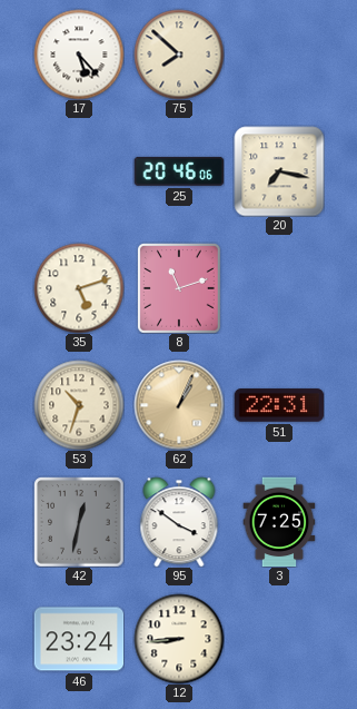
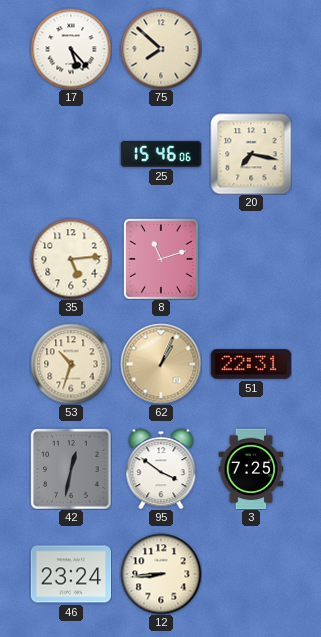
25: 20:46 -> 15:46
35: 5:12 -> 5:14
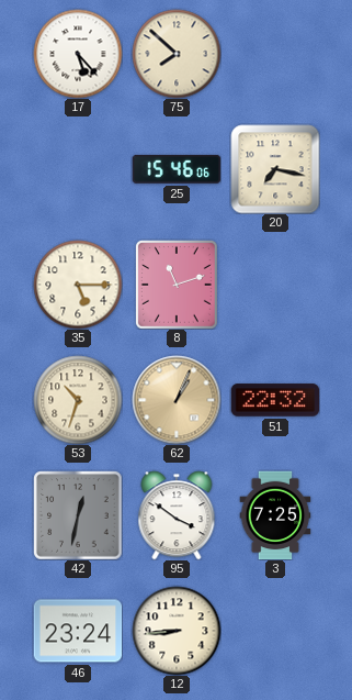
35: 5:14 -> 5:15
51: 22:31 -> 22:32
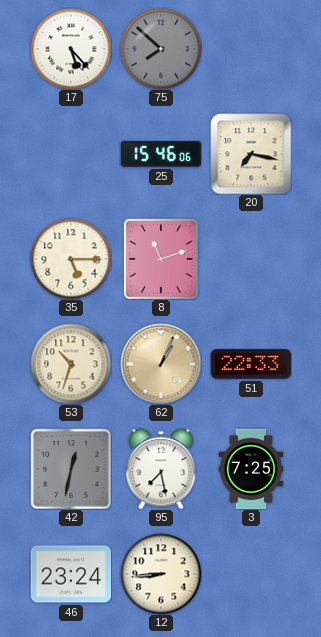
75 dial: cream -> grey
51: 22:32 -> 22:33
95: 3:51 -> 7:28
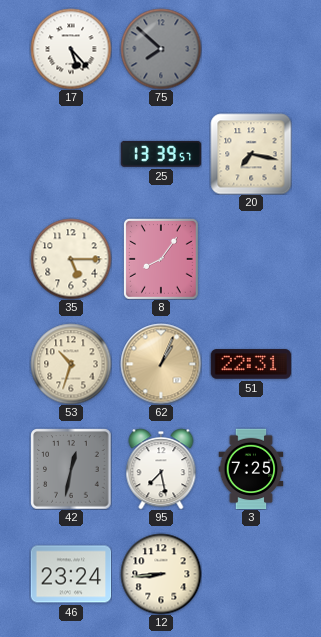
25: 15:46 -> 13:39
8: 11:12 -> 8:06
51: 22:33 -> 22:31
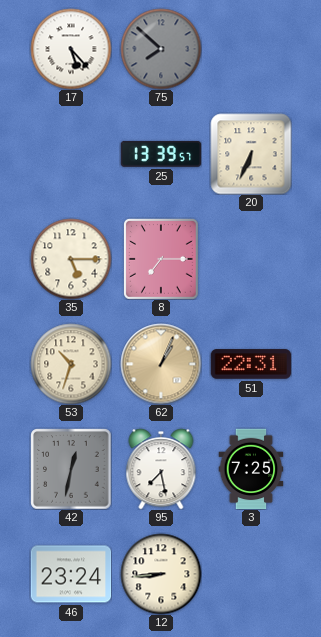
20: 7:17 -> 6:34
8: 8:06 -> 7:15
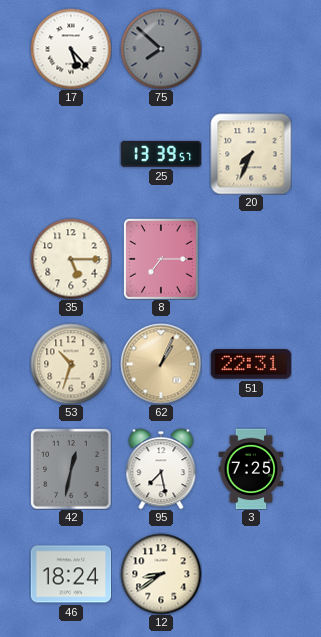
20: 6:34 -> 7:34
46: 23:24 -> 18:24
12: 8:44 -> 8:39
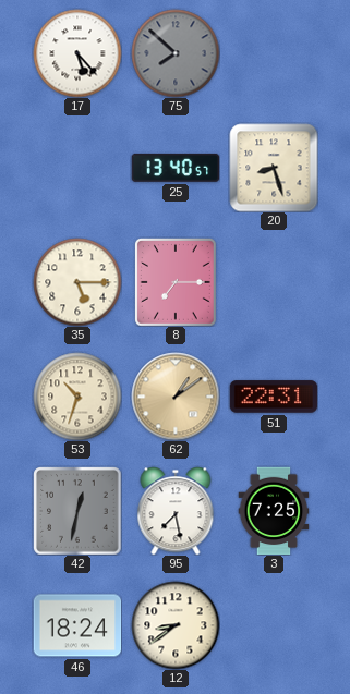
25: 13:39 -> 13:40
20: 7:34 -> 8:27
62: 1:04 -> 1:09
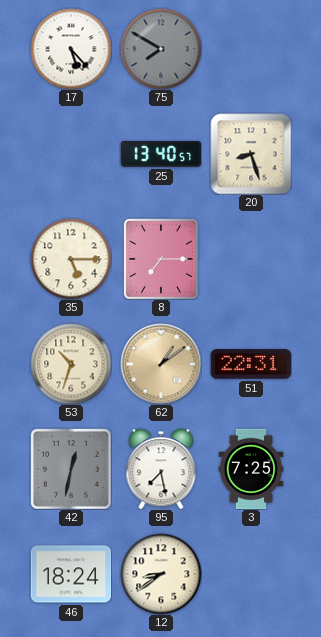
75: 7:52 -> 7:50
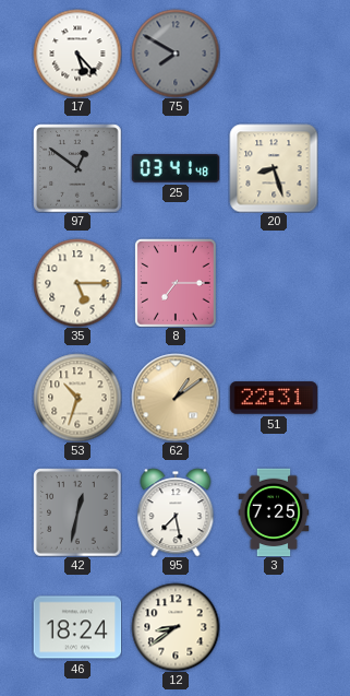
97: none -> 12:51
25: 13:40 -> 03:41
